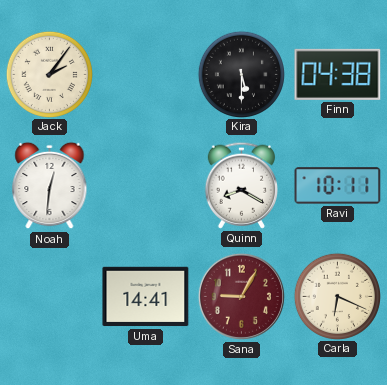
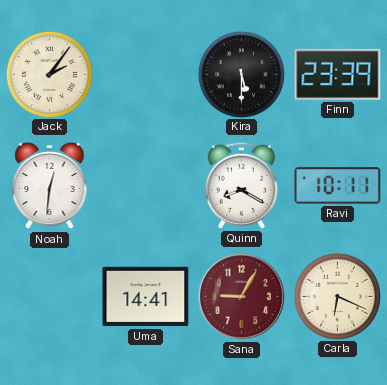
Finn: 04:38 -> 23:39
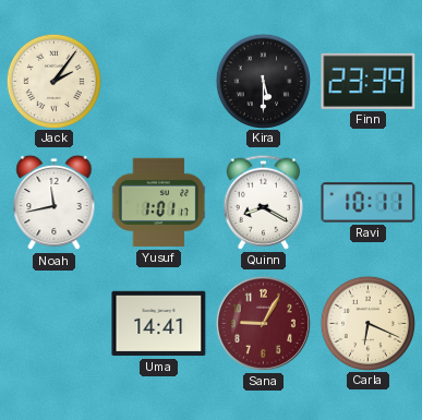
Noah: 12:31 -> 11:43
Yusuf: none -> 1:01
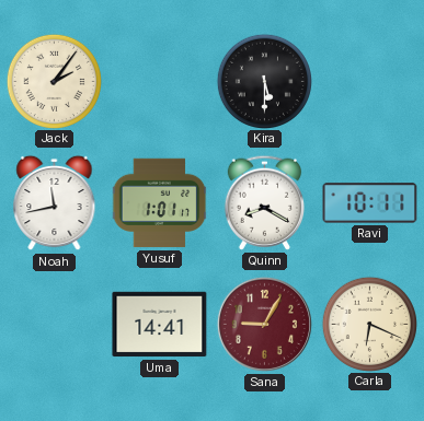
Finn: 23:39 -> none
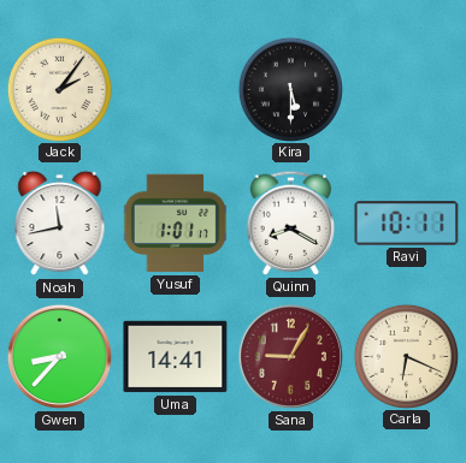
Gwen: none -> 8:37
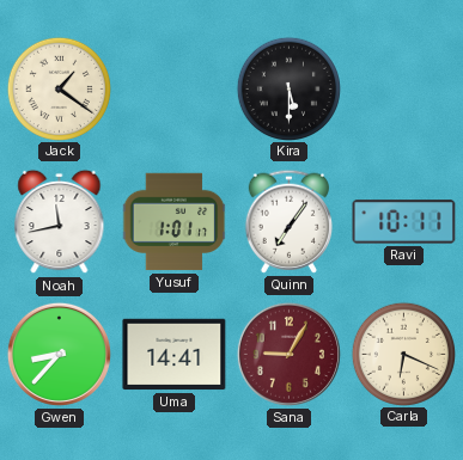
Jack: 2:06 -> 1:21
Quinn: 8:20 -> 7:06
